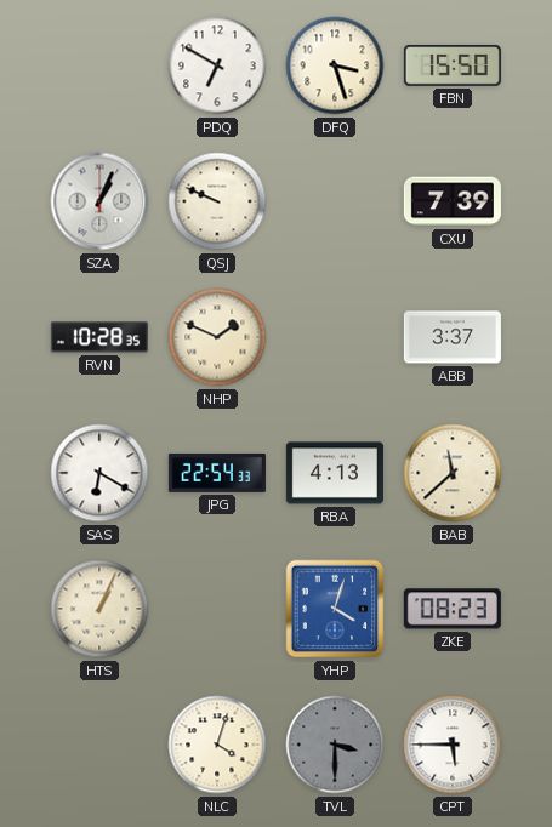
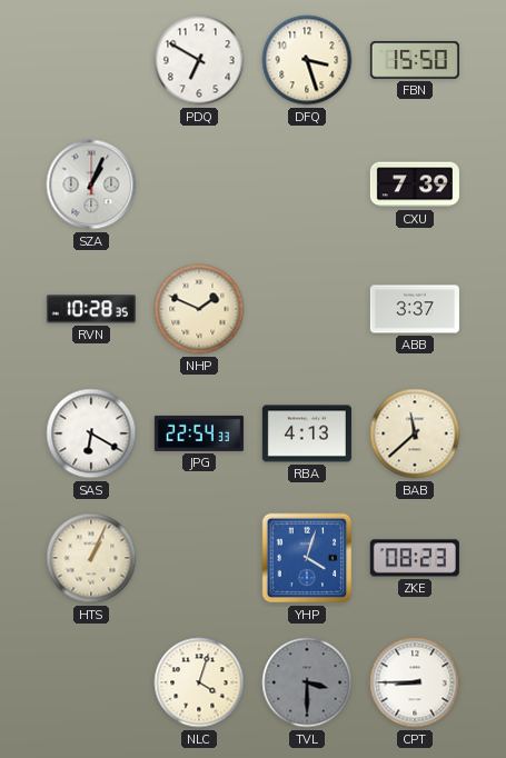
QSJ: 9:49 -> none
CPT: 5:45 -> 8:45
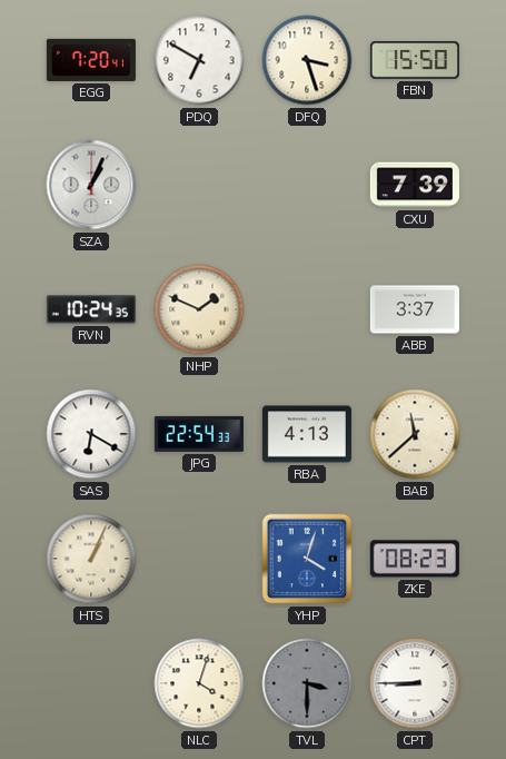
EGG: none -> 7:20
RVN: 10:28 -> 10:24
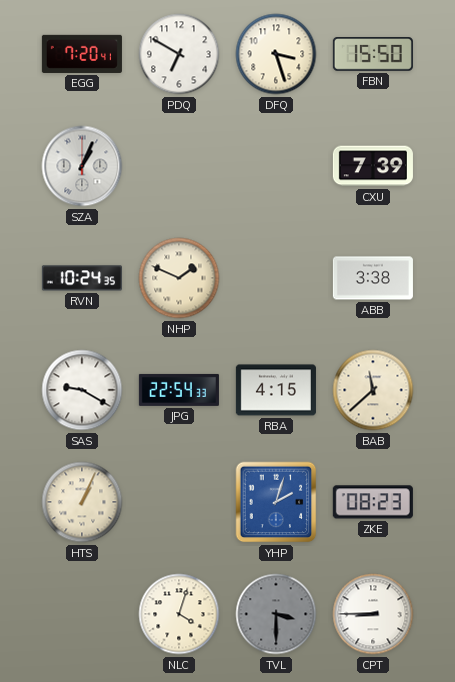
ABB: 3:37 -> 3:38
SAS: 6:20 -> 9:20
RBA: 4:13 -> 4:15
YHP: 4:03 -> 2:03
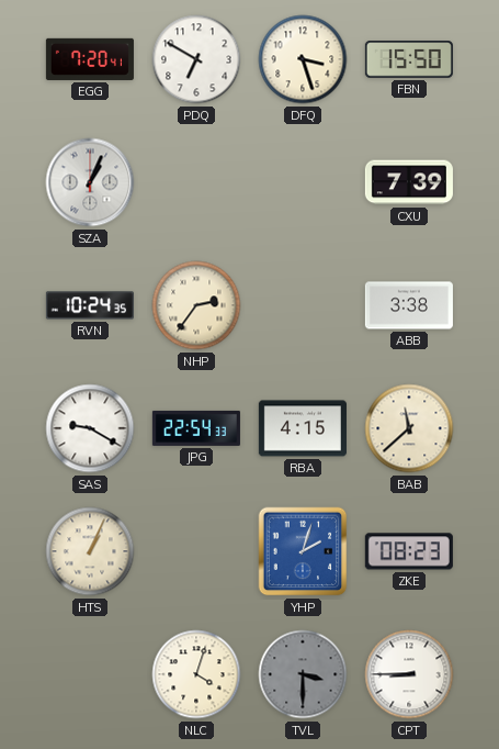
NHP: 1:49 -> 2:36
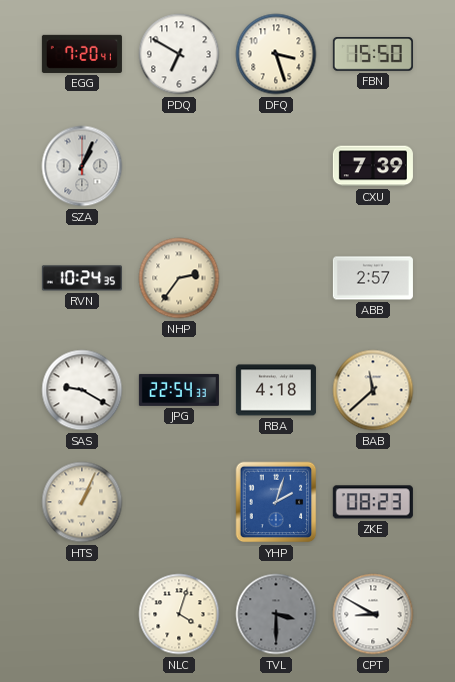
ABB: 3:38 -> 2:57
RBA: 4:15 -> 4:18
CPT: 8:45 -> 8:50
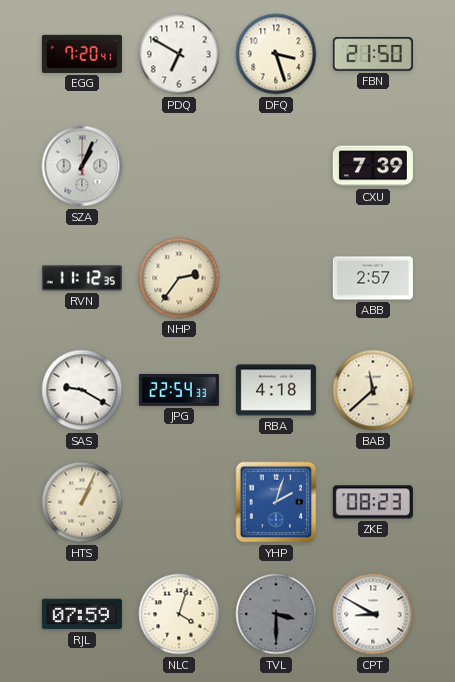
FBN: 15:50 -> 21:50
RVN: 10:24 -> 11:12
RJL: none -> 07:59
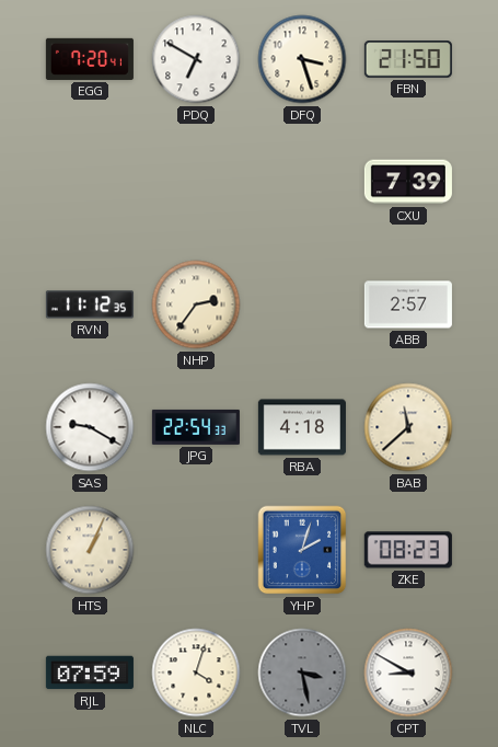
SZA: 1:04 -> none
TVL: 3:30 -> 3:28
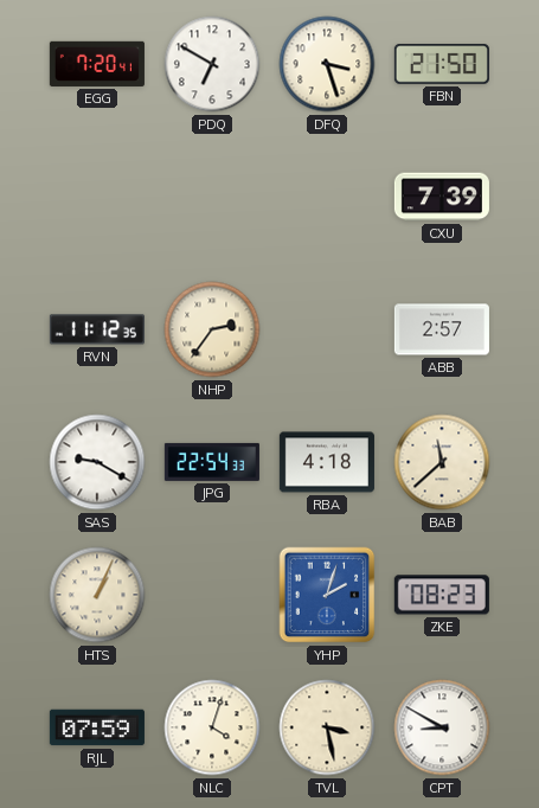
TVL dial: grey -> cream
